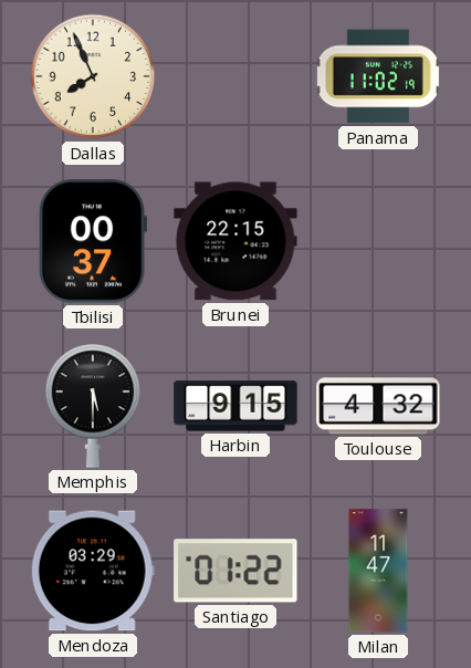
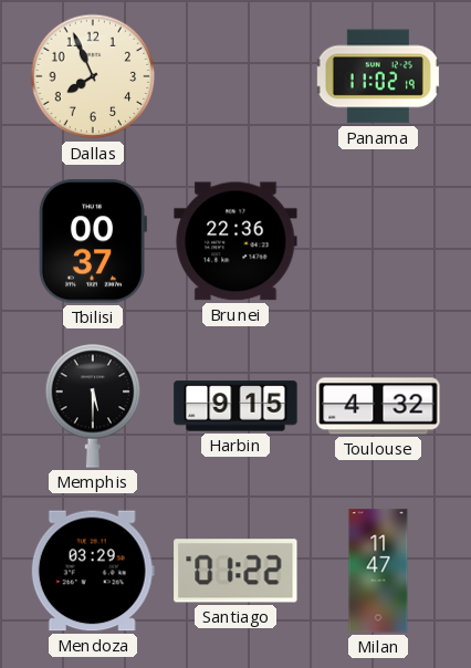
Brunei: 22:15 -> 22:36
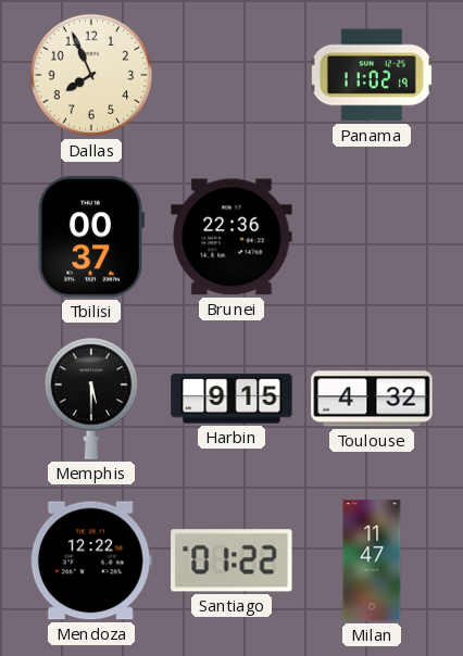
Mendoza: 03:29 -> 12:22
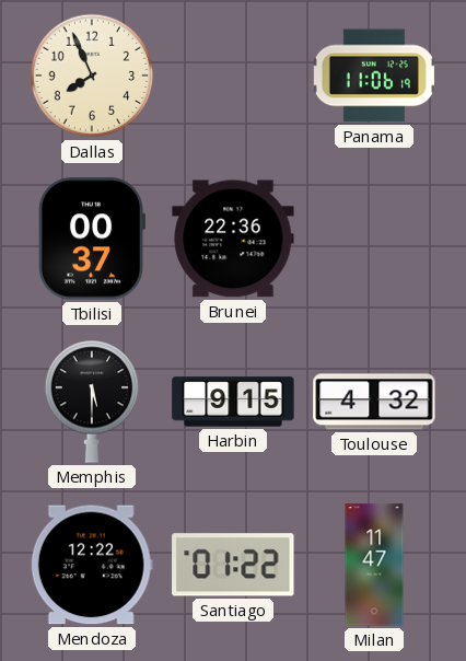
Panama: 11:02 -> 11:06
